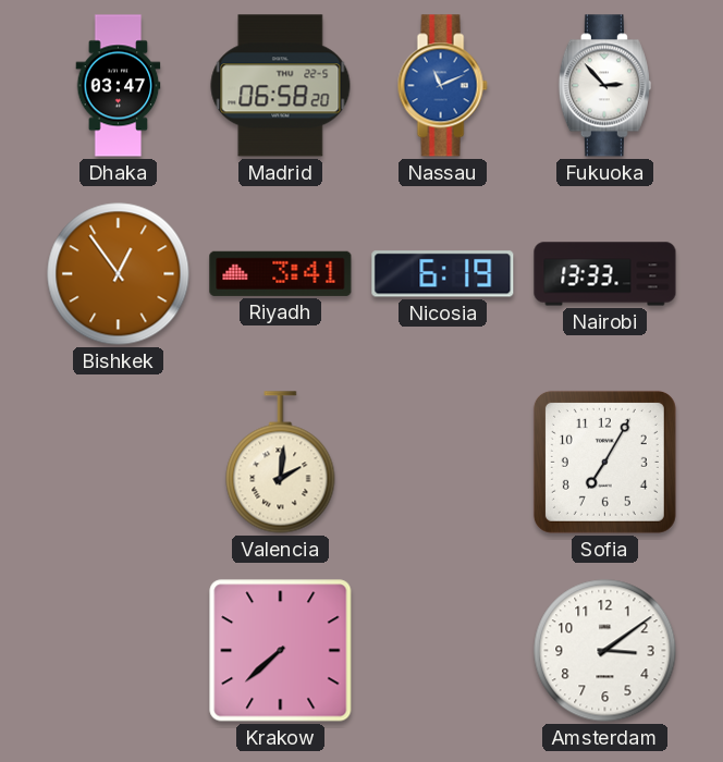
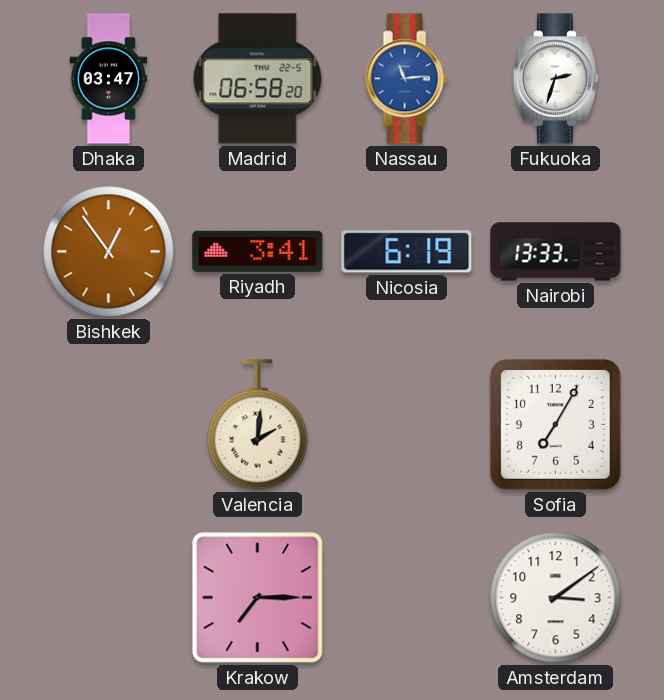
Nassau: 11:11 -> 11:14
Fukuoka: 2:53 -> 2:33
Krakow: 7:38 -> 7:15
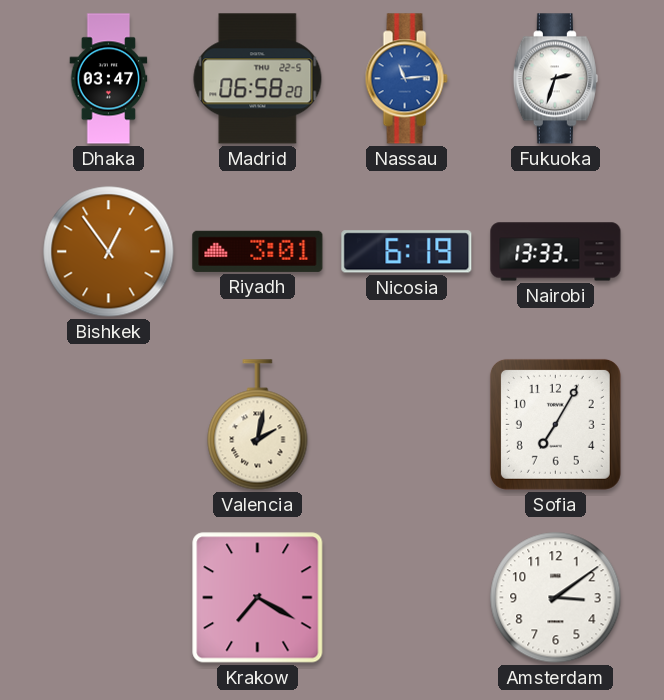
Riyadh: 3:41 -> 3:01
Valencia: 2:01 -> 2:02
Krakow: 7:15 -> 7:20
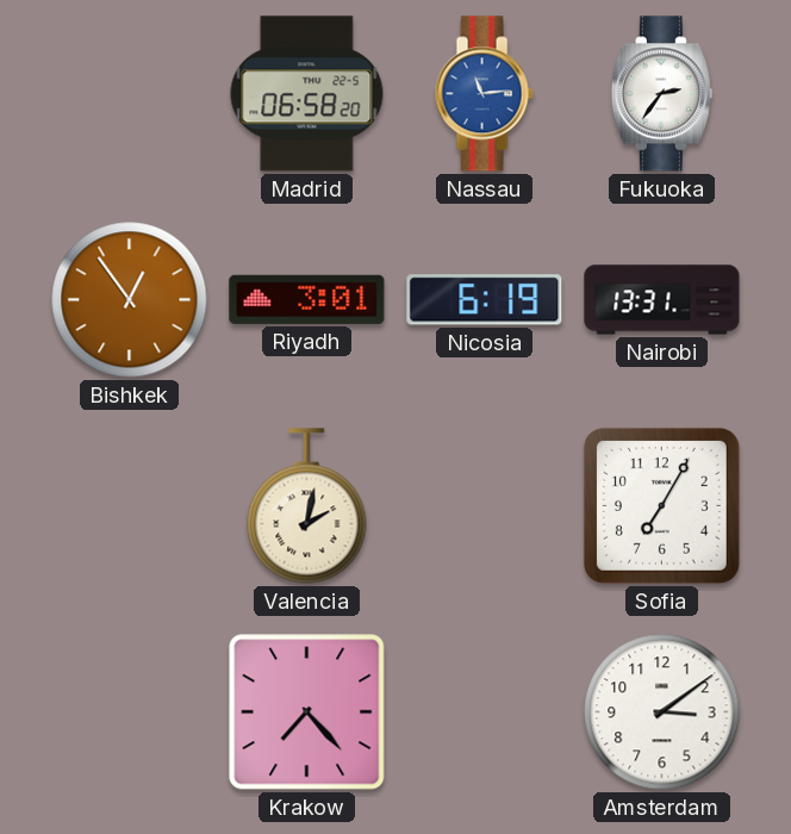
Dhaka: 03:47 -> none
Fukuoka: 2:33 -> 2:36
Nairobi: 13:33 -> 13:31
Krakow: 7:20 -> 7:23
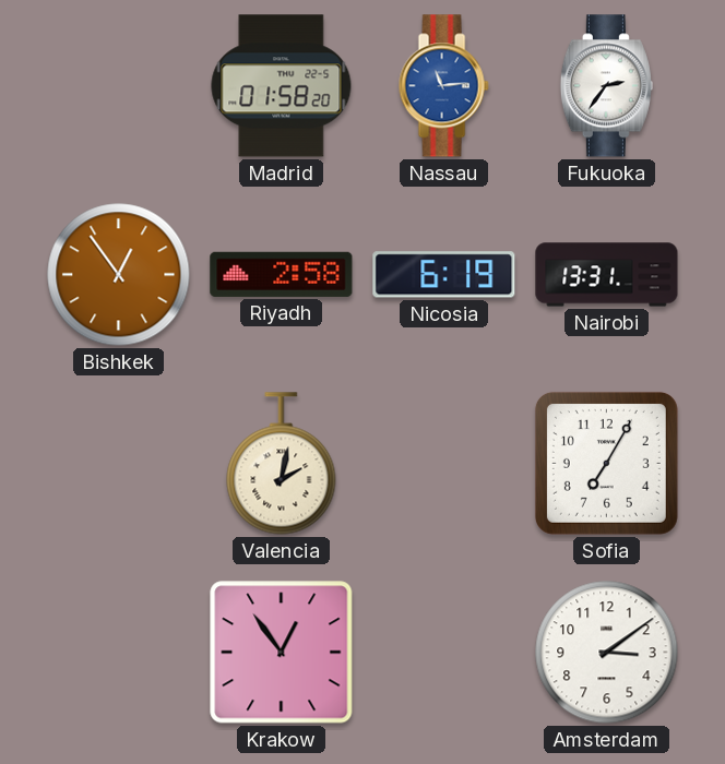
Madrid: 06:58 -> 01:58
Riyadh: 3:01 -> 2:58
Krakow: 7:23 -> 12:54
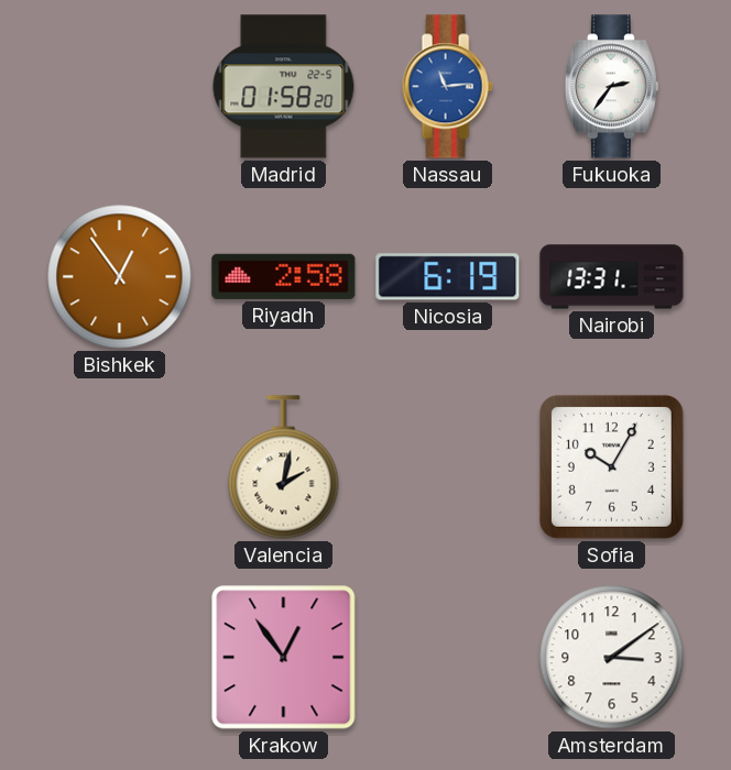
Sofia: 7:05 -> 10:05
